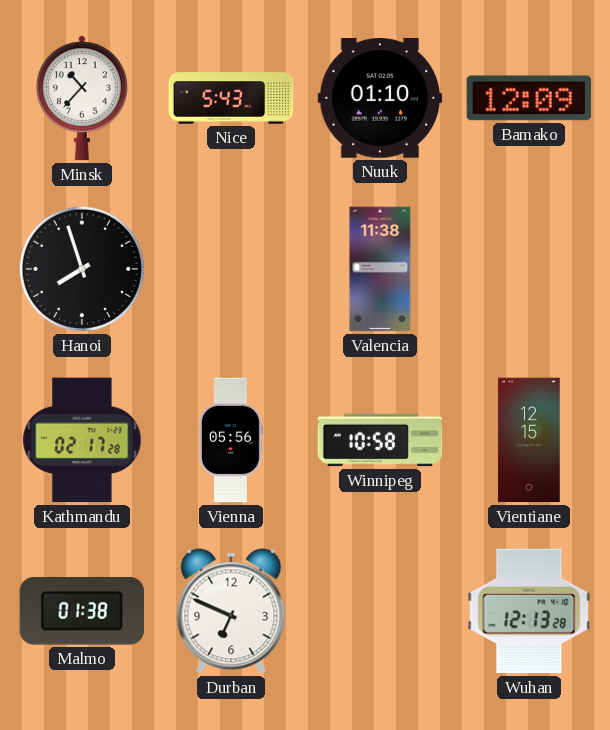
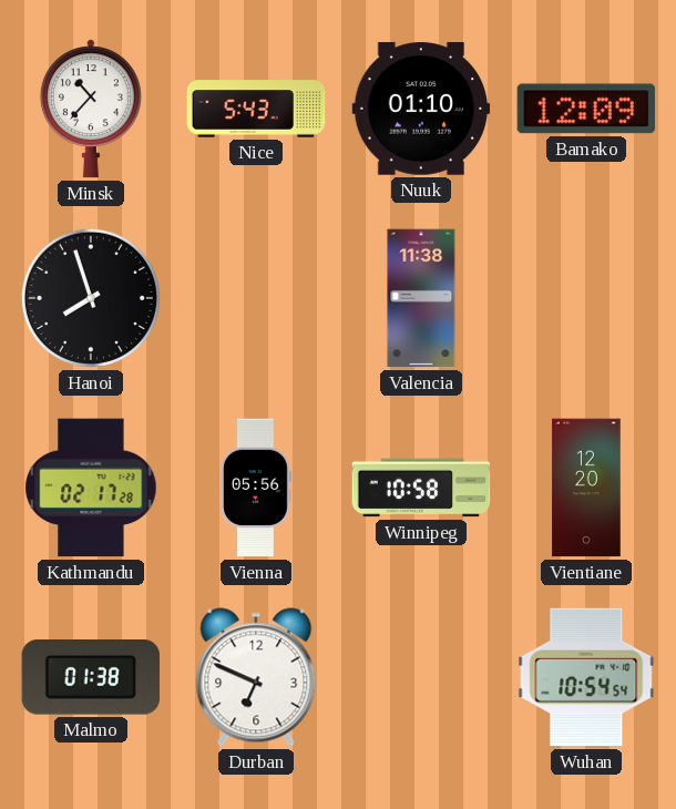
Vientiane: 12:15 -> 12:20
Wuhan: 12:13 -> 10:54
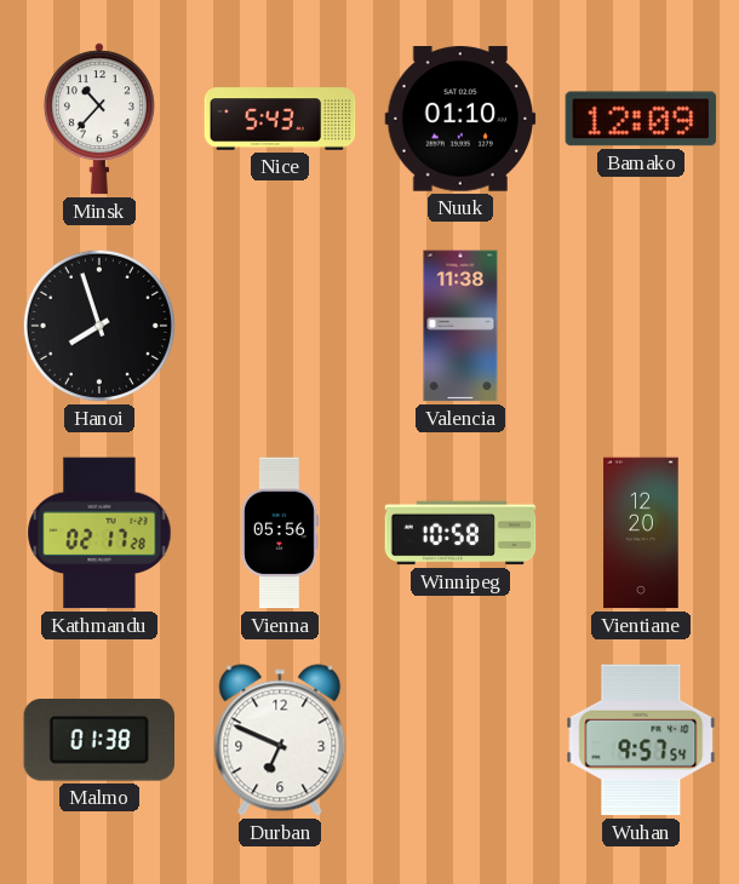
Wuhan: 10:54 -> 9:57
